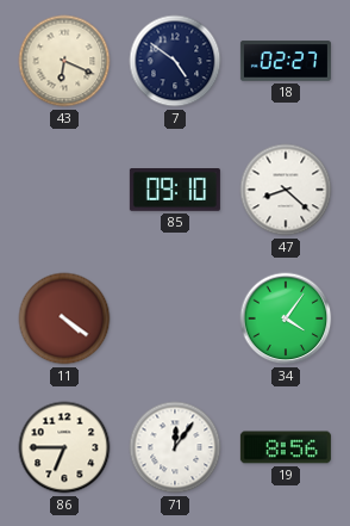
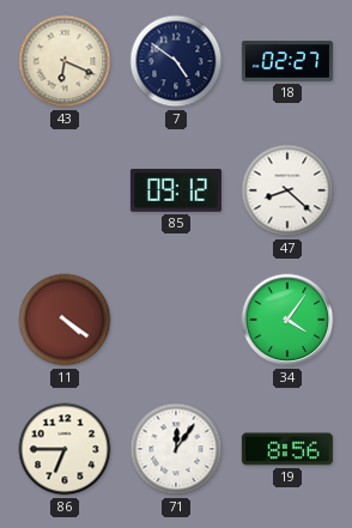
85: 09:10 -> 09:12
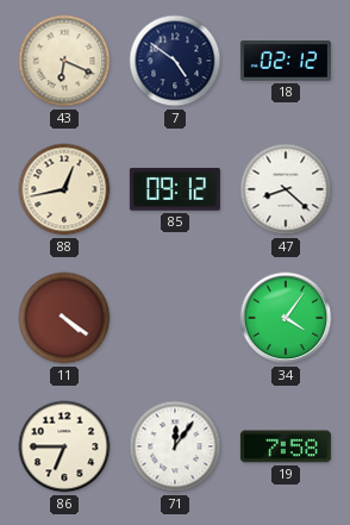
18: 02:27 -> 02:12
88: none -> 12:43
19: 8:56 -> 7:58
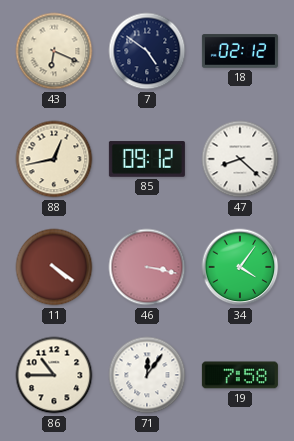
46: none -> 3:17
86: 6:45 -> 10:45
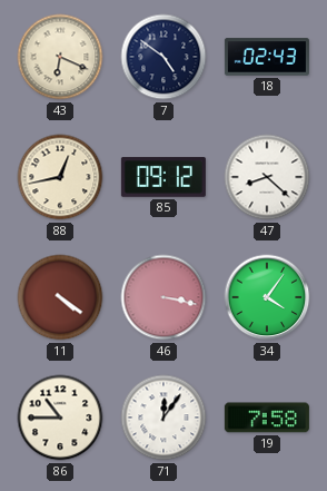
18: 02:12 -> 02:43
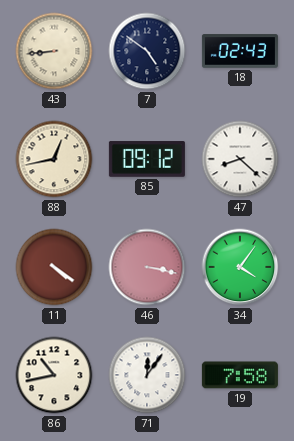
43: 6:19 -> 8:44
86: 10:45 -> 10:43
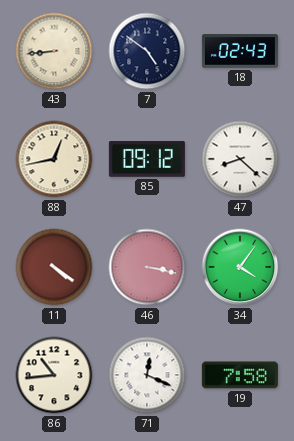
86: 10:43 -> 10:44
71: 12:06 -> 12:19
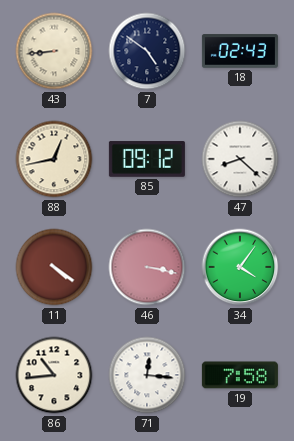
71: 12:19 -> 12:16
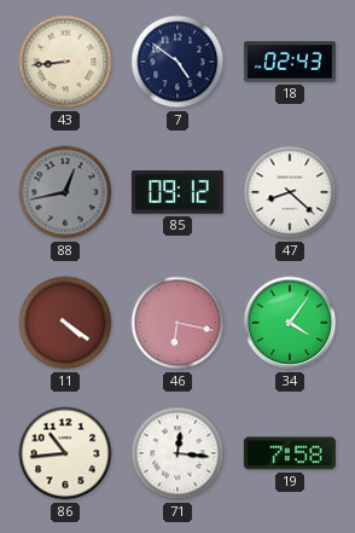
88 dial: cream -> grey
46: 3:17 -> 6:17
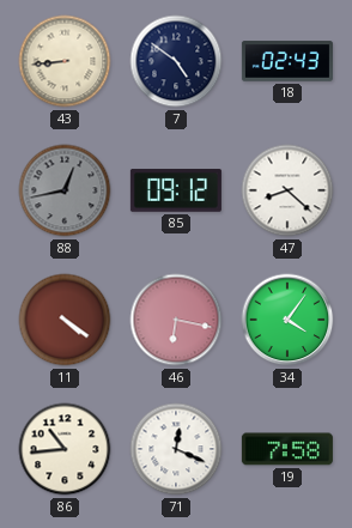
71: 12:16 -> 12:19
